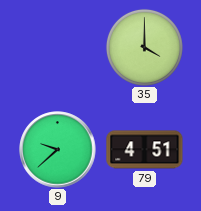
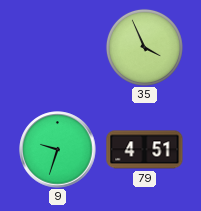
35: 4:00 -> 3:56
9: 9:38 -> 9:33
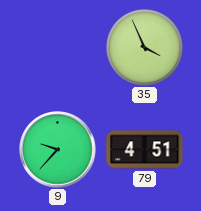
9: 9:33 -> 9:37
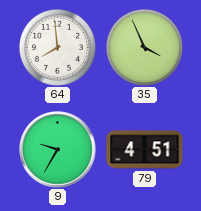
64: none -> 7:59
9: 9:37 -> 9:35
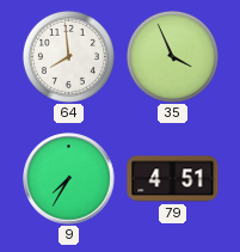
9: 9:35 -> 7:35
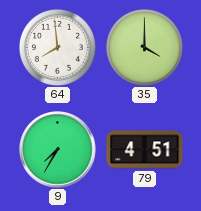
35: 3:56 -> 4:00
